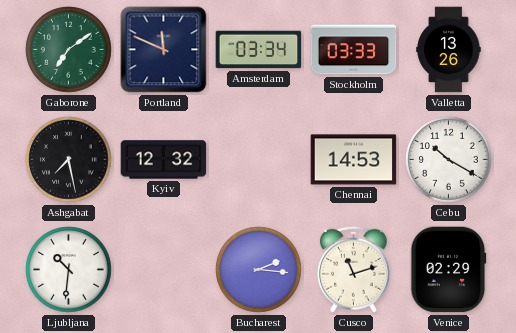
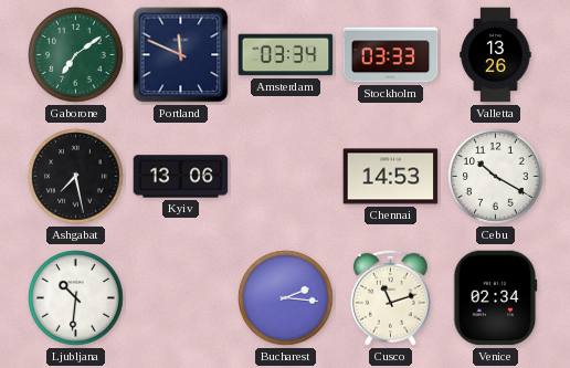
Kyiv: 12:32 -> 13:06
Venice: 02:29 -> 02:34
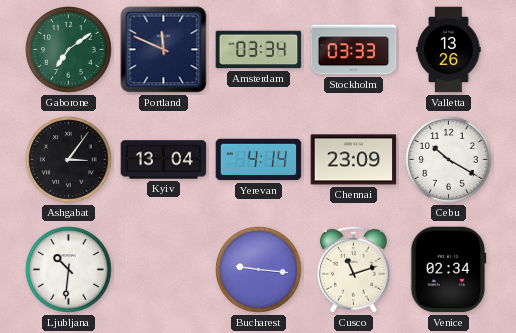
Ashgabat: 7:28 -> 3:06
Kyiv: 13:06 -> 13:04
Yerevan: none -> 4:14
Chennai: 14:53 -> 23:09
Bucharest: 2:16 -> 9:16
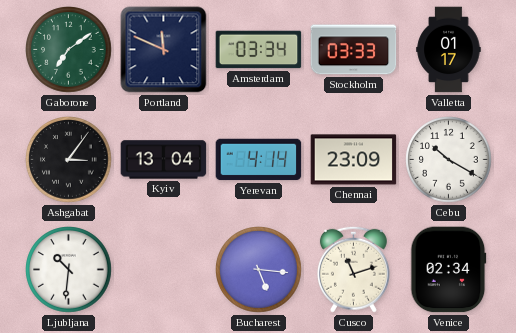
Valletta: 13:26 -> 01:17
Bucharest: 9:16 -> 5:16
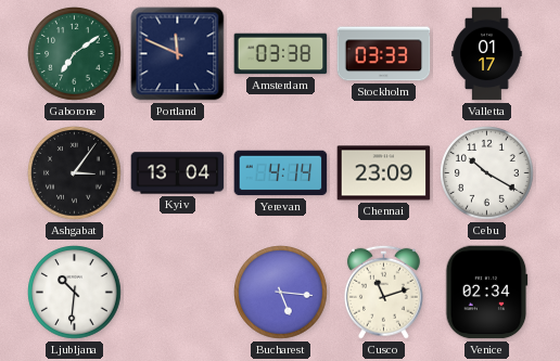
Amsterdam: 03:34 -> 03:38
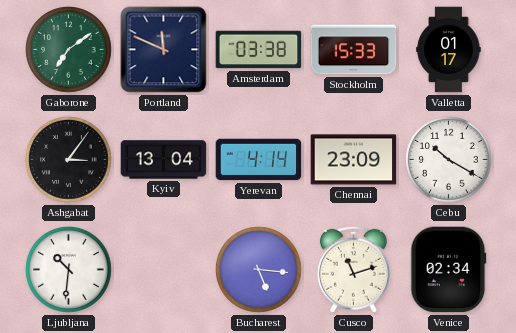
Stockholm: 03:33 -> 15:33
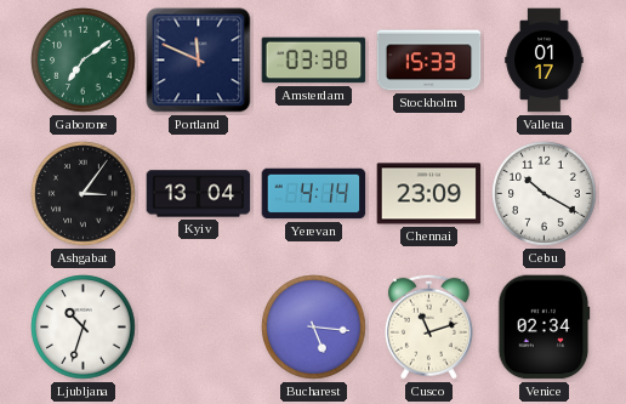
Ljubljana: 10:31 -> 10:33
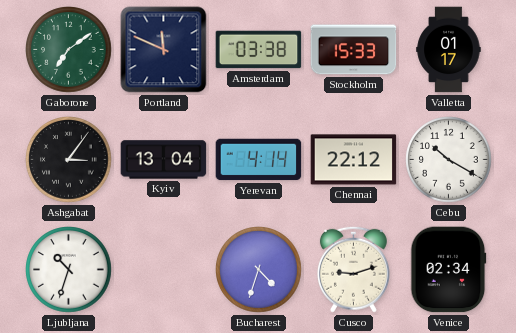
Chennai: 23:09 -> 22:12
Bucharest: 5:16 -> 4:33
Cusco: 11:12 -> 9:12
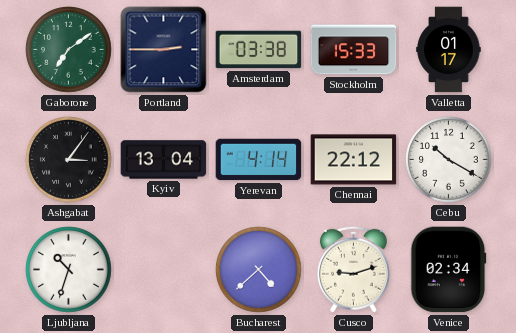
Portland: 11:49 -> 2:45
Bucharest: 4:33 -> 4:38
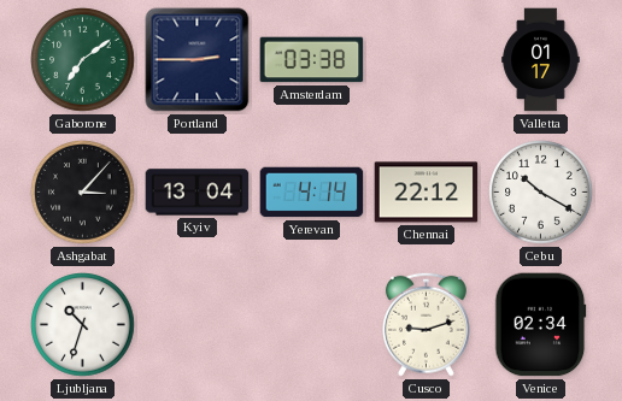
Stockholm: 15:33 -> none
Ashgabat: 3:06 -> 3:07
Bucharest: 4:38 -> none
